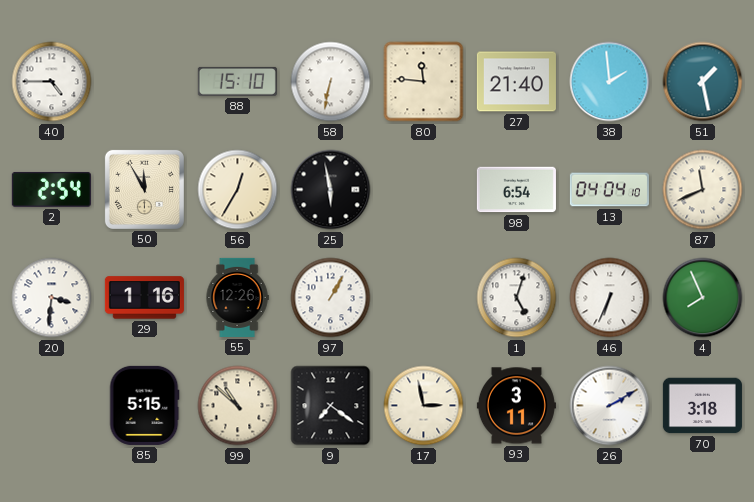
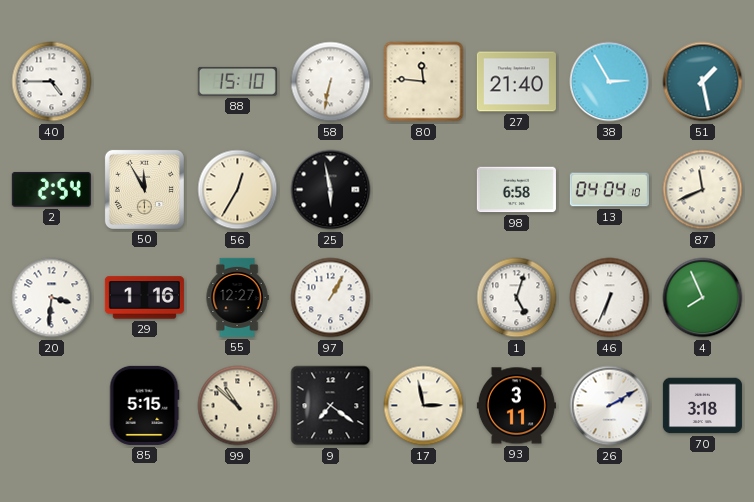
38: 1:59 -> 2:55
98: 6:54 -> 6:58
55: 12:26 -> 12:27
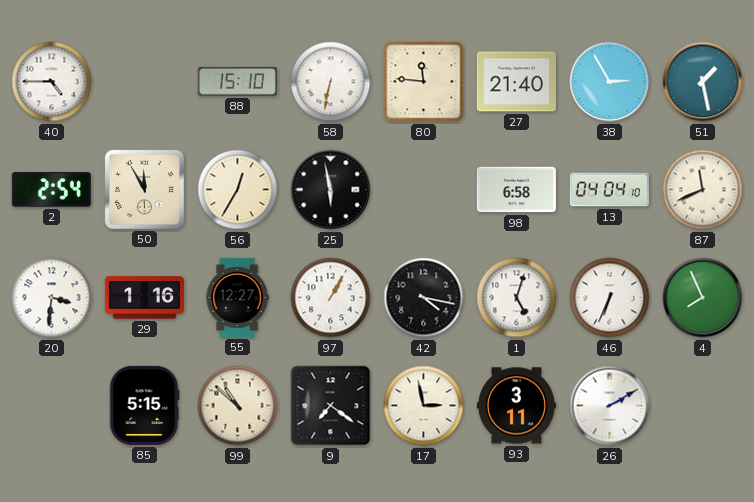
42: none -> 4:17
70: 3:18 -> none
